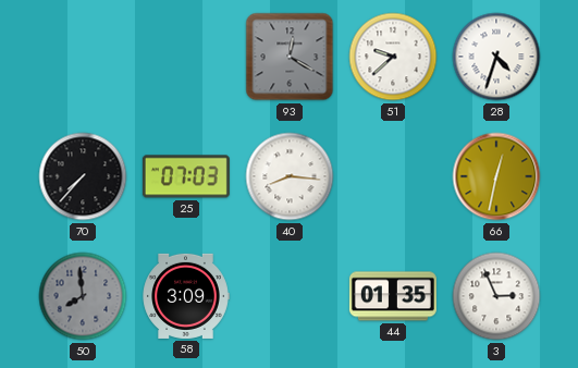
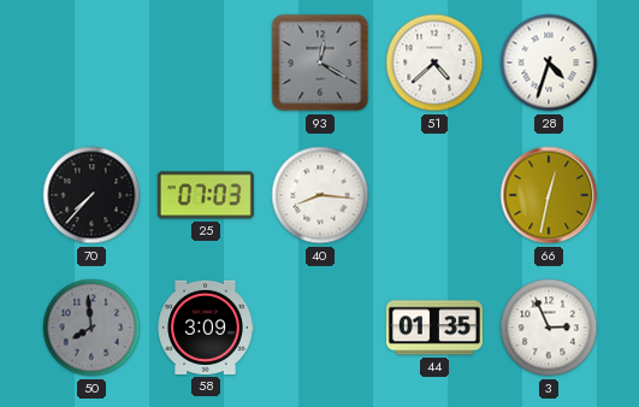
51: 9:38 -> 4:38
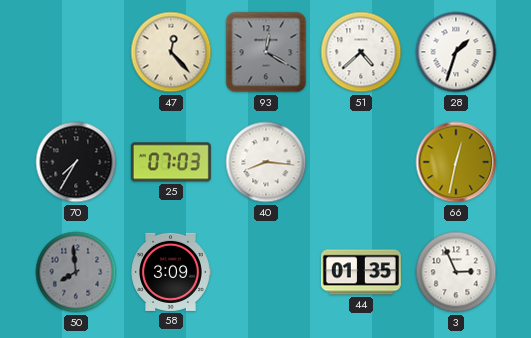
47: none -> 12:23
28: 4:33 -> 1:33
70: 7:37 -> 7:35
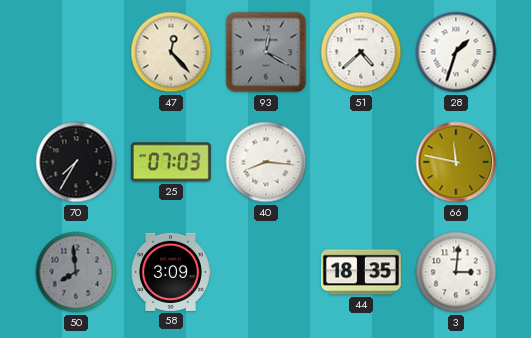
66: 12:32 -> 11:47
44: 01:35 -> 18:35
3: 2:56 -> 3:01
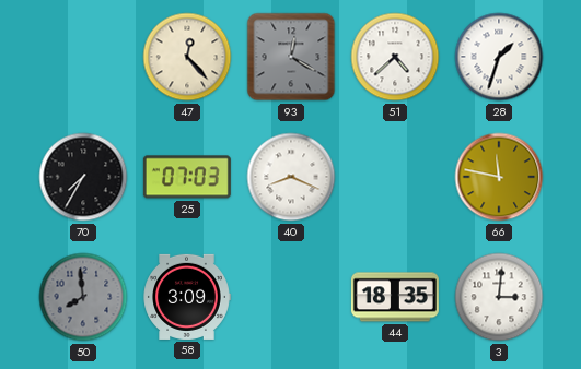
40: 8:16 -> 8:19
